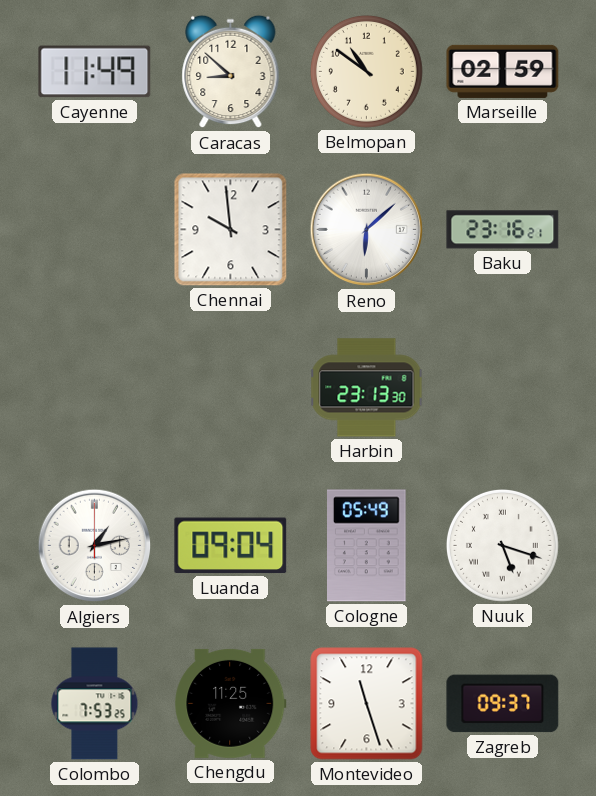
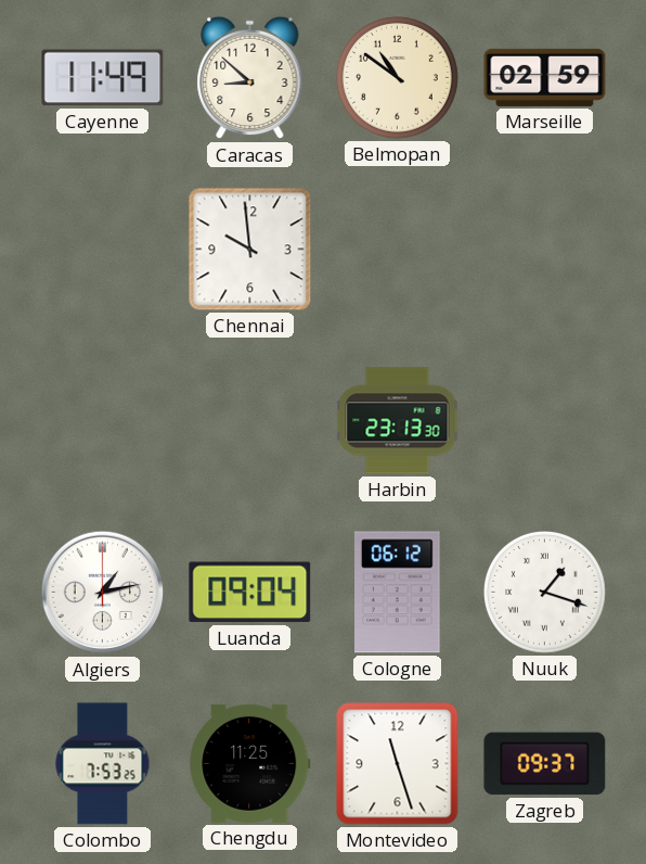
Reno: 6:08 -> none
Baku: 23:16 -> none
Cologne: 05:49 -> 06:12
Nuuk: 5:18 -> 1:18
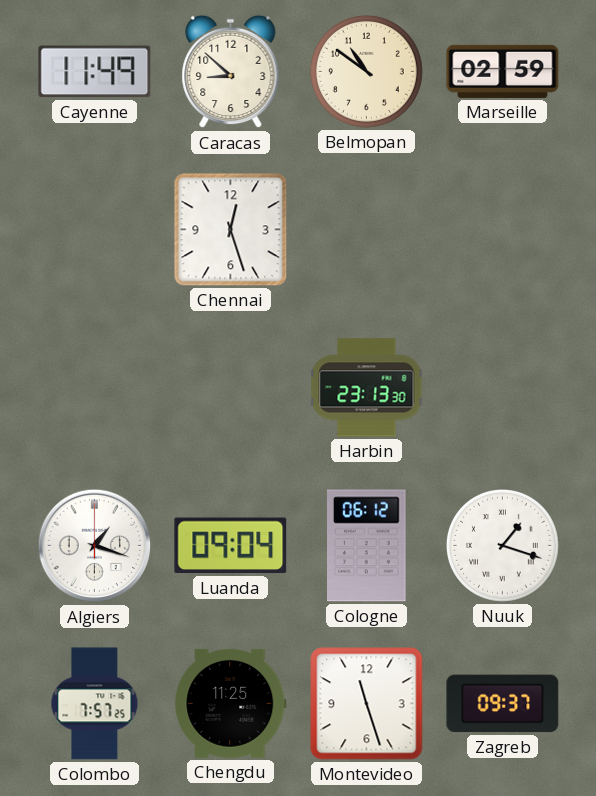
Chennai: 9:59 -> 12:27
Algiers: 1:13 -> 1:18
Colombo: 7:53 -> 7:57
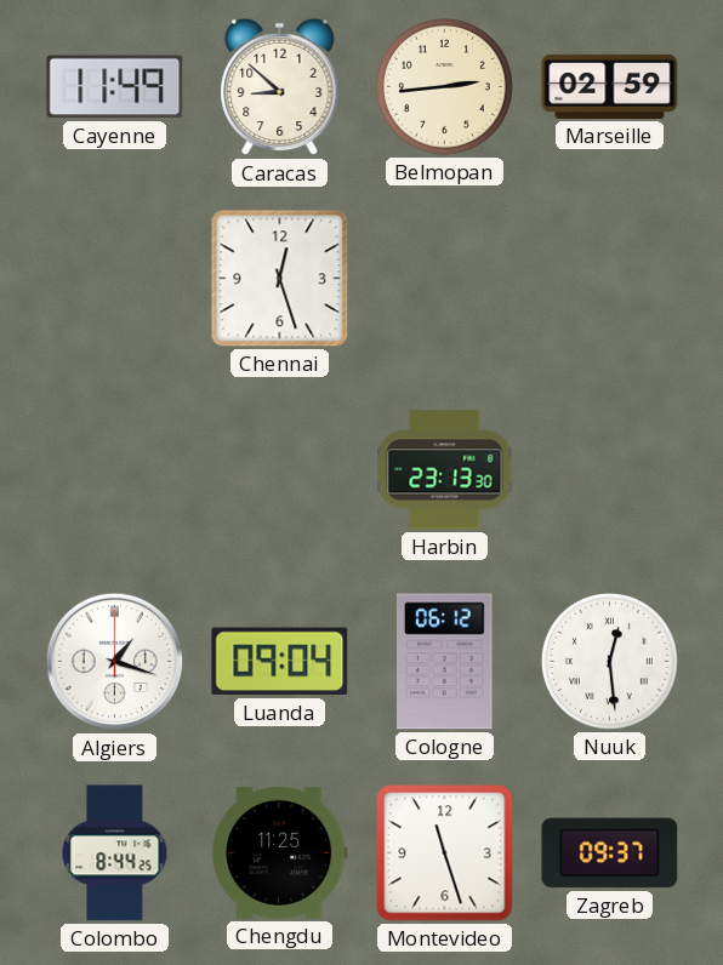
Belmopan: 10:51 -> 2:44
Nuuk: 1:18 -> 12:29
Colombo: 7:57 -> 8:44
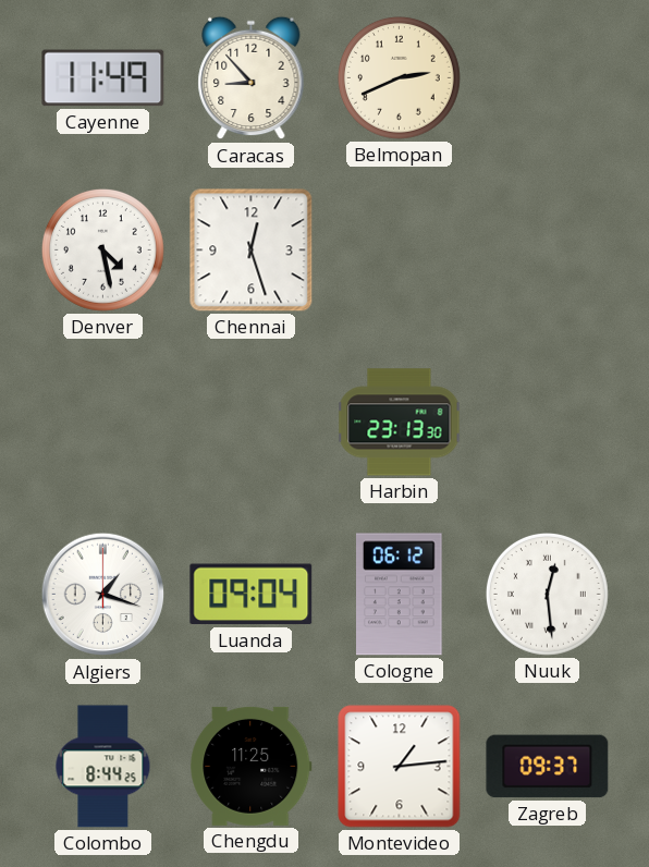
Caracas: 8:52 -> 8:53
Belmopan: 2:44 -> 2:41
Marseille: 02:59 -> none
Denver: none -> 4:28
Montevideo: 11:27 -> 1:14
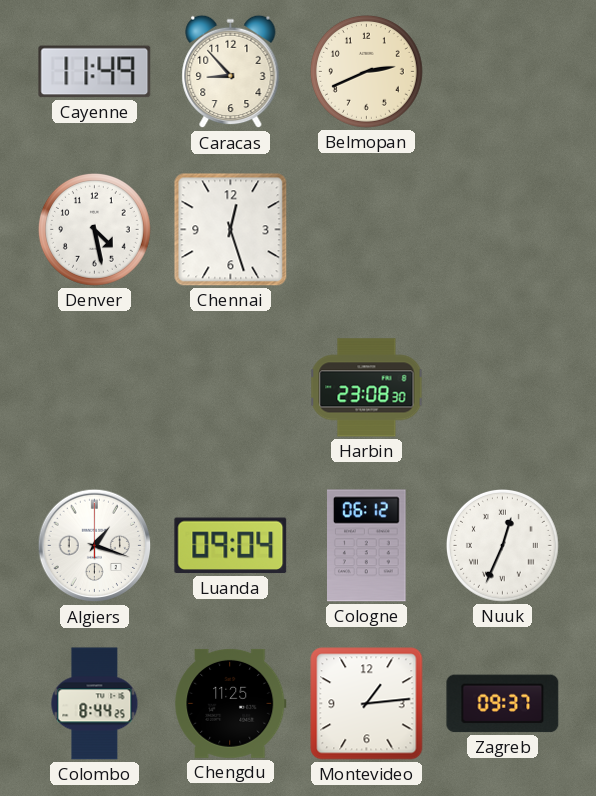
Harbin: 23:13 -> 23:08
Nuuk: 12:29 -> 12:34
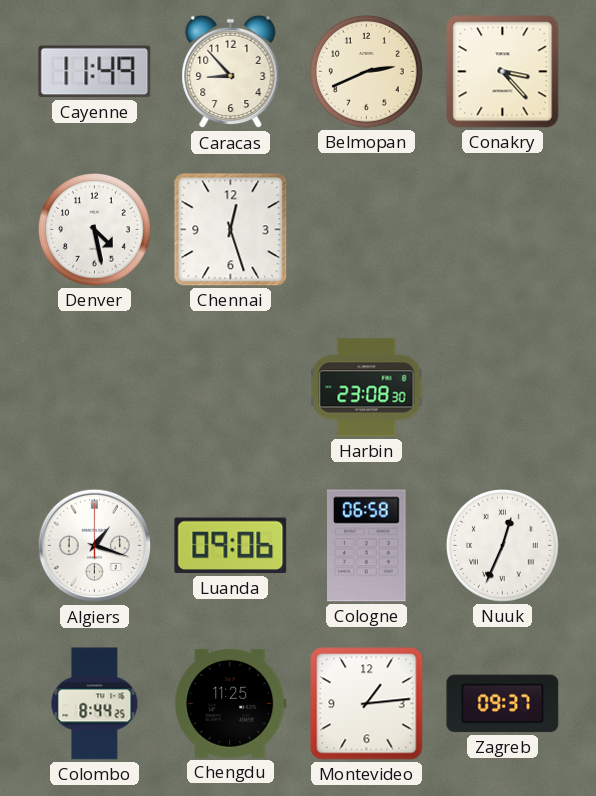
Conakry: none -> 3:23
Luanda: 09:04 -> 09:06
Cologne: 06:12 -> 06:58
